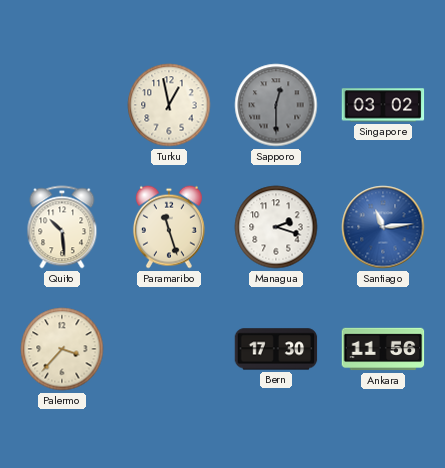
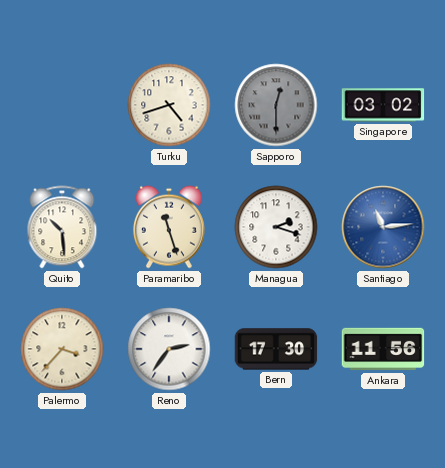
Turku: 12:58 -> 4:42
Reno: none -> 2:36
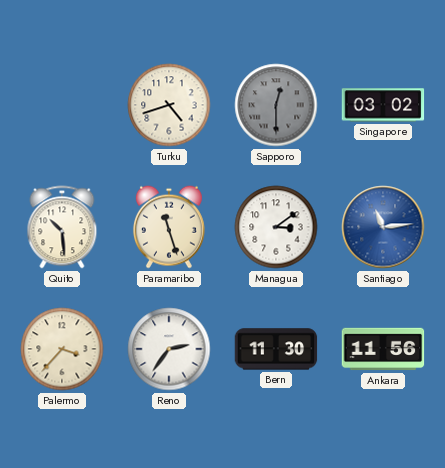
Managua: 2:18 -> 3:09
Bern: 17:30 -> 11:30
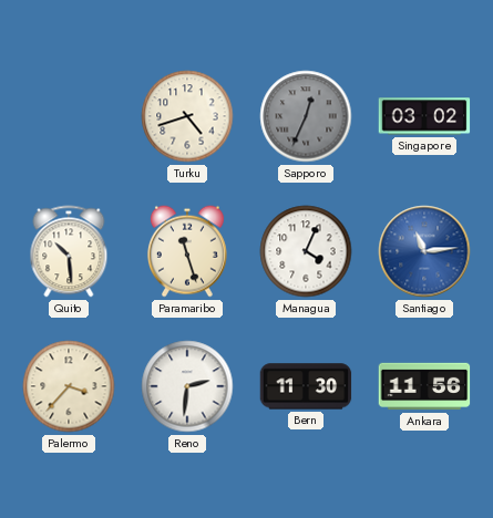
Sapporo: 12:30 -> 12:34
Managua: 3:09 -> 4:04
Reno: 2:36 -> 2:31
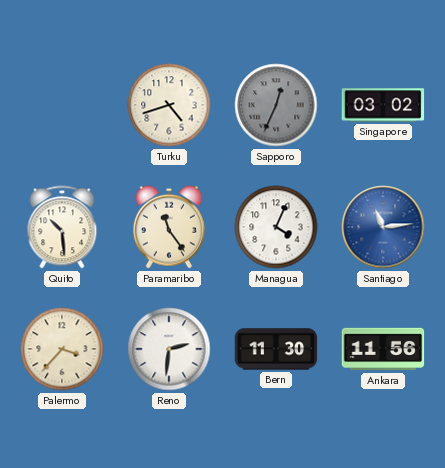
Paramaribo: 11:27 -> 11:24
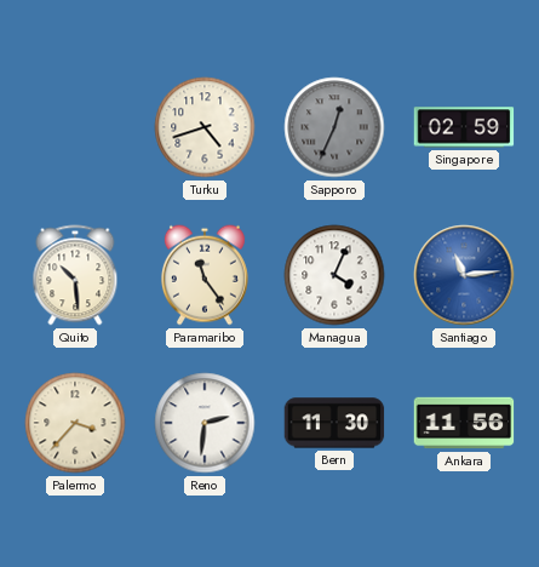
Singapore: 03:02 -> 02:59
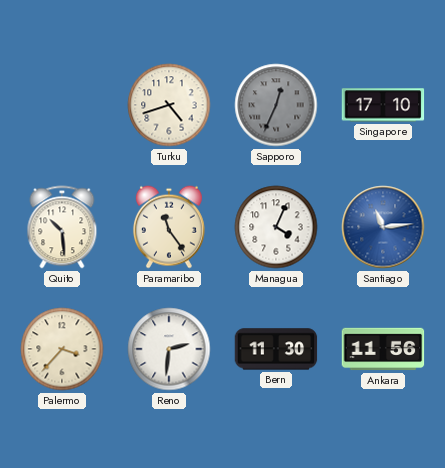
Singapore: 02:59 -> 17:10
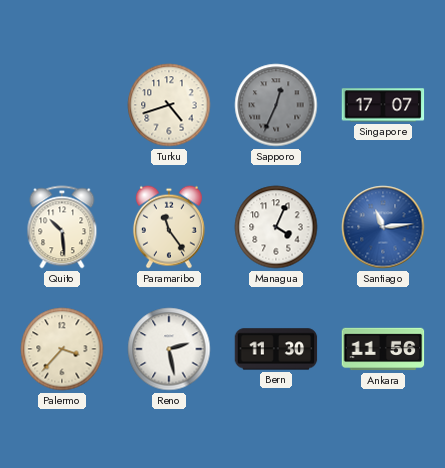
Singapore: 17:10 -> 17:07
Reno: 2:31 -> 2:28
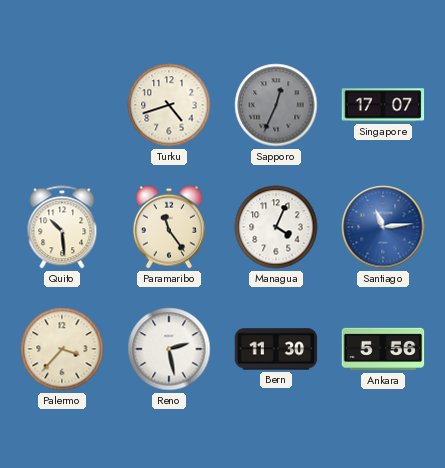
Ankara: 11:56 -> 5:56
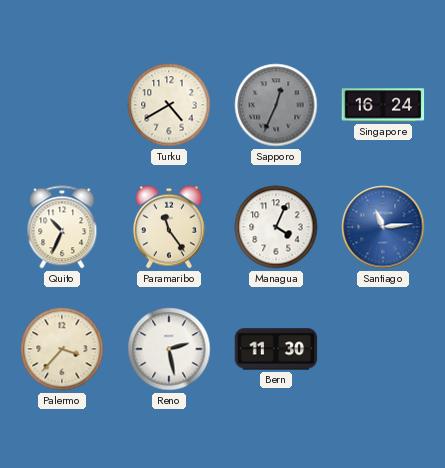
Turku: 4:42 -> 4:40
Singapore: 17:07 -> 16:24
Quito: 10:29 -> 10:34
Ankara: 5:56 -> none
